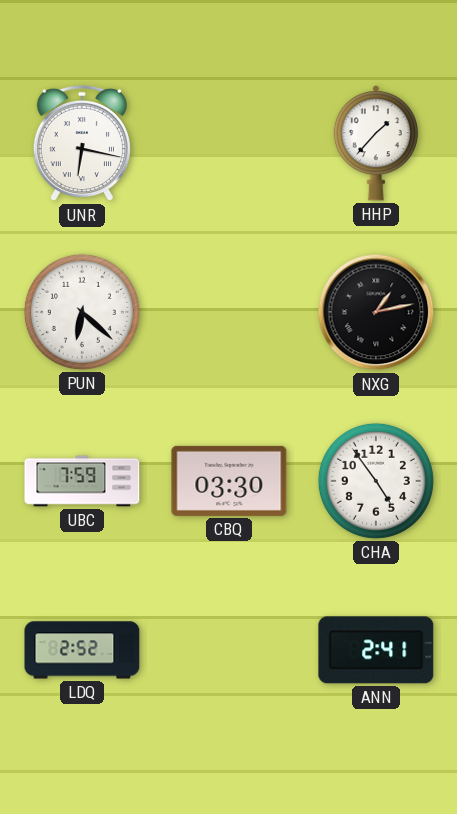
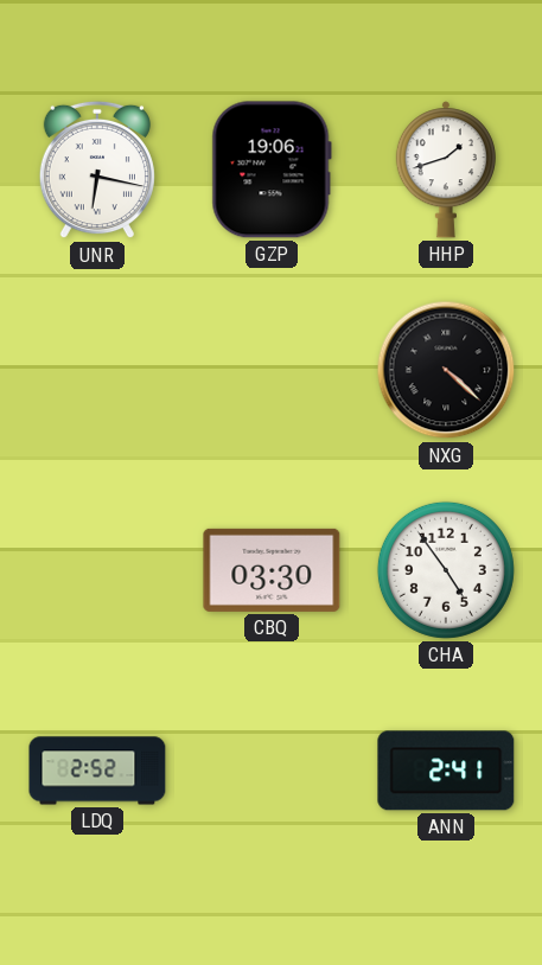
GZP: none -> 19:06
HHP: 1:37 -> 1:42
PUN: 6:22 -> none
NXG: 1:13 -> 4:22
UBC: 7:59 -> none
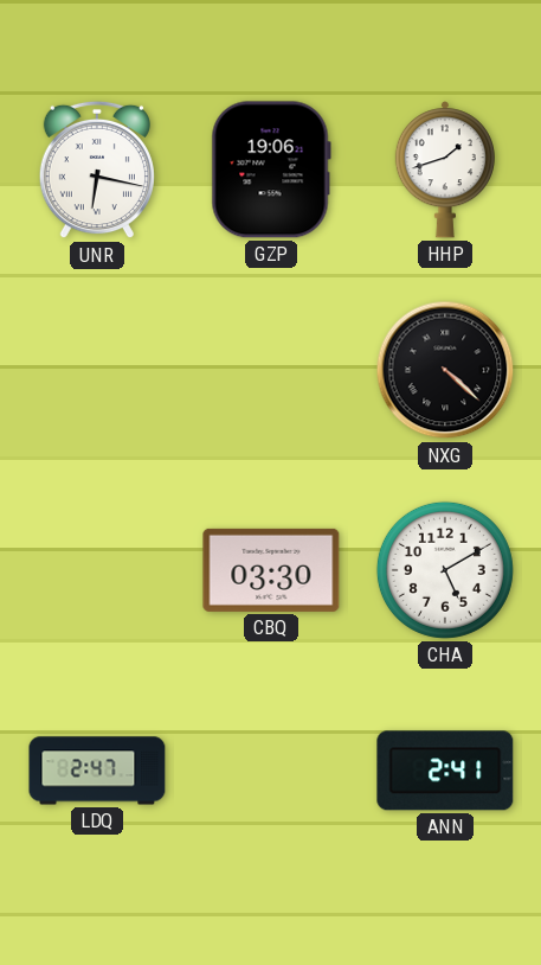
CHA: 4:54 -> 5:10
LDQ: 2:52 -> 2:47
